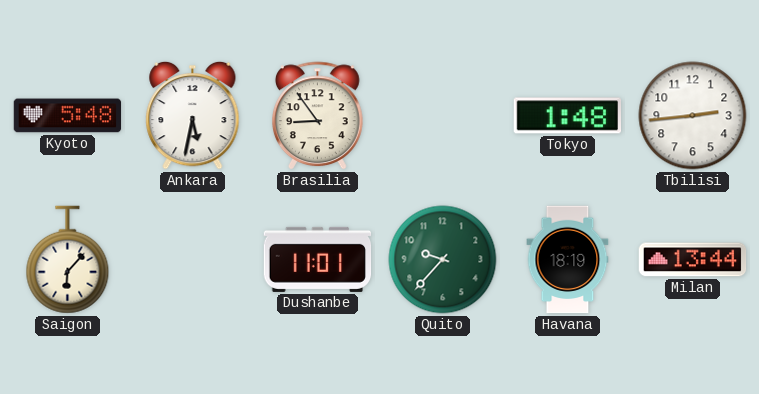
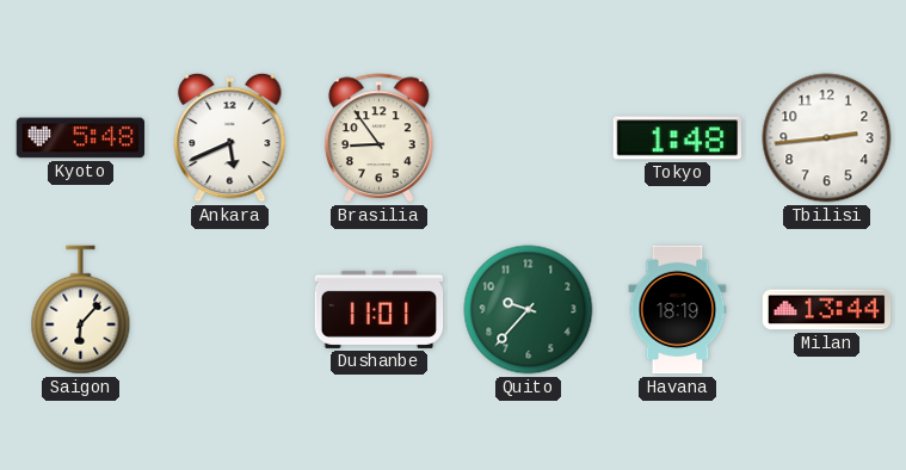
Ankara: 5:32 -> 5:41
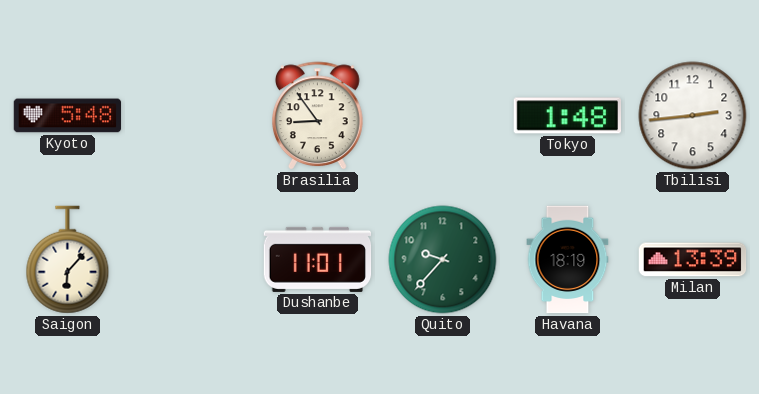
Ankara: 5:41 -> none
Milan: 13:44 -> 13:39
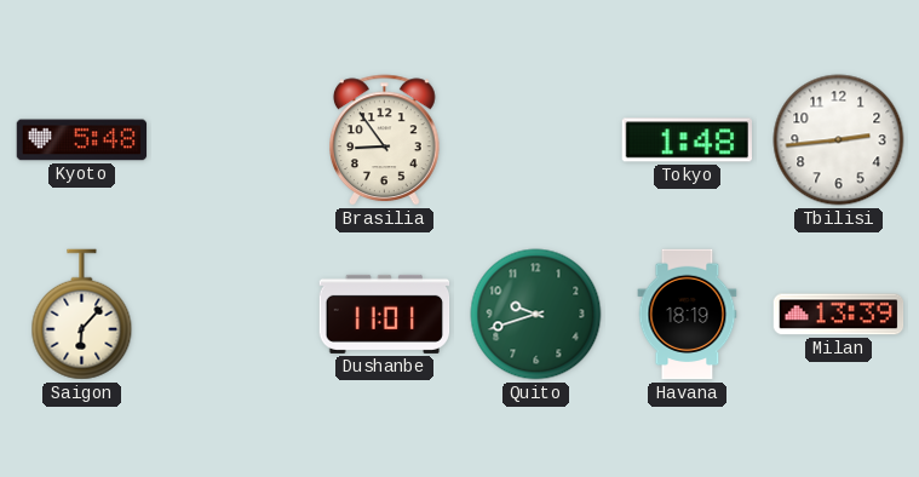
Quito: 9:37 -> 9:42
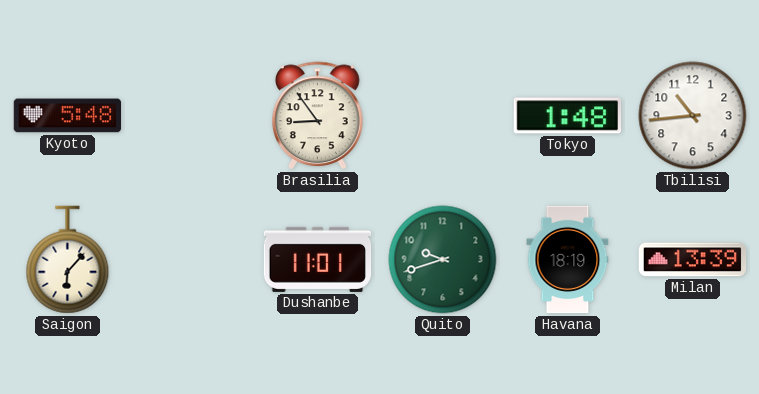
Tbilisi: 2:44 -> 10:44
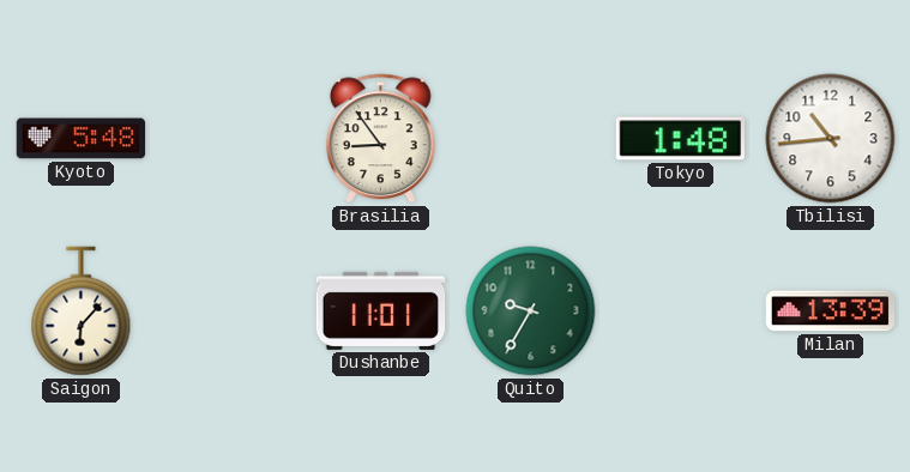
Quito: 9:42 -> 9:35
Havana: 18:19 -> none
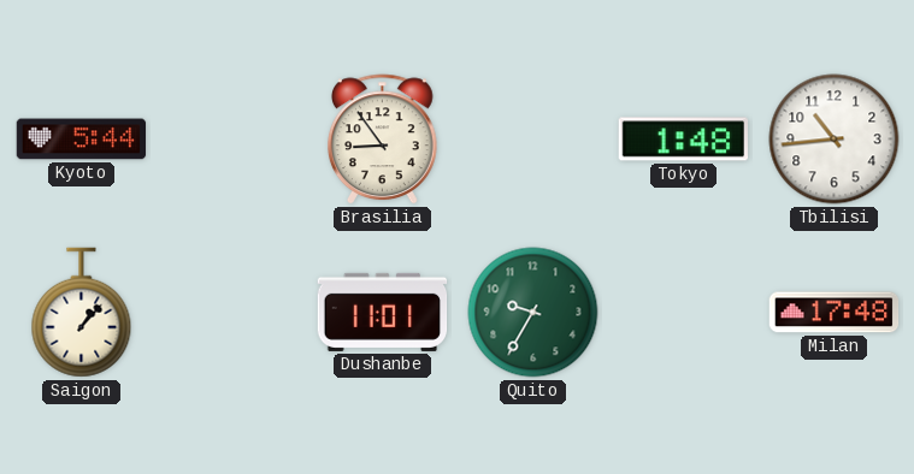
Kyoto: 5:48 -> 5:44
Saigon: 6:07 -> 1:07
Milan: 13:39 -> 17:48
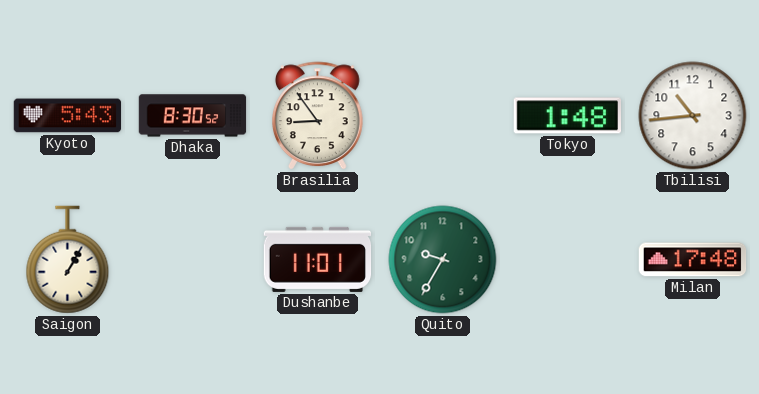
Kyoto: 5:44 -> 5:43
Dhaka: none -> 8:30
Saigon: 1:07 -> 1:05
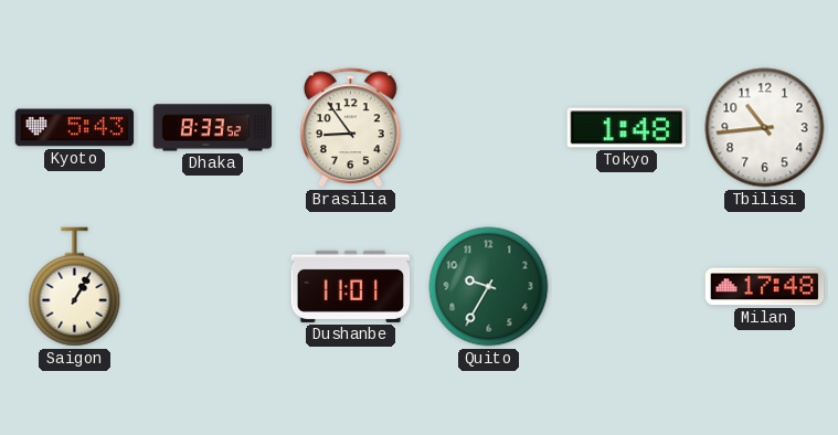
Dhaka: 8:30 -> 8:33
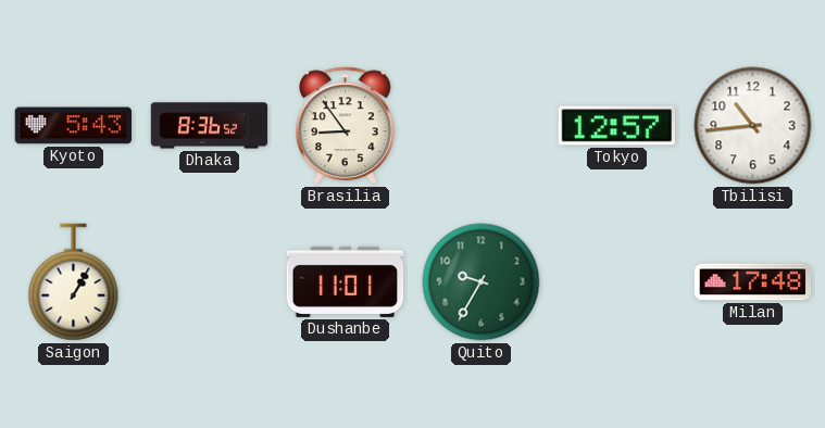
Dhaka: 8:33 -> 8:36
Tokyo: 1:48 -> 12:57
